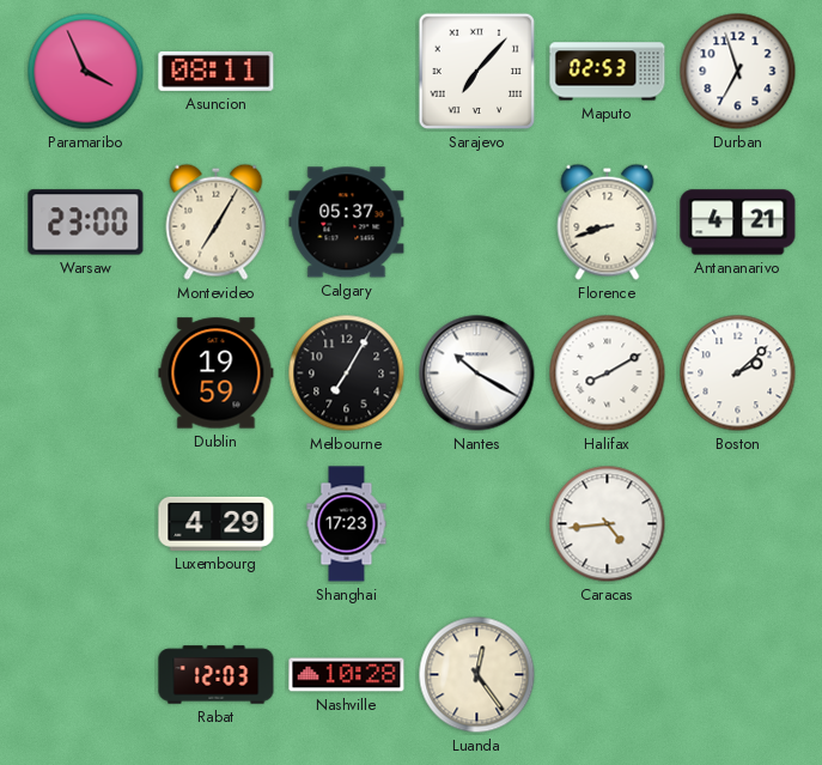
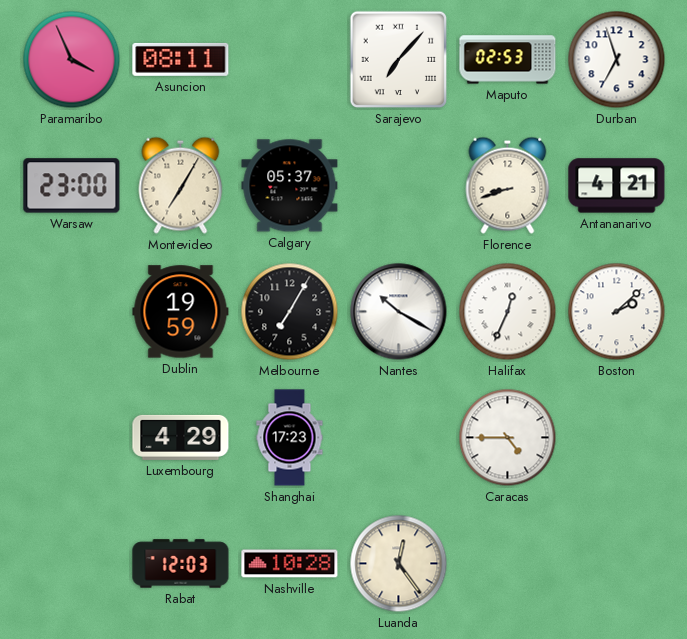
Halifax: 8:10 -> 12:34
Caracas: 4:44 -> 4:45
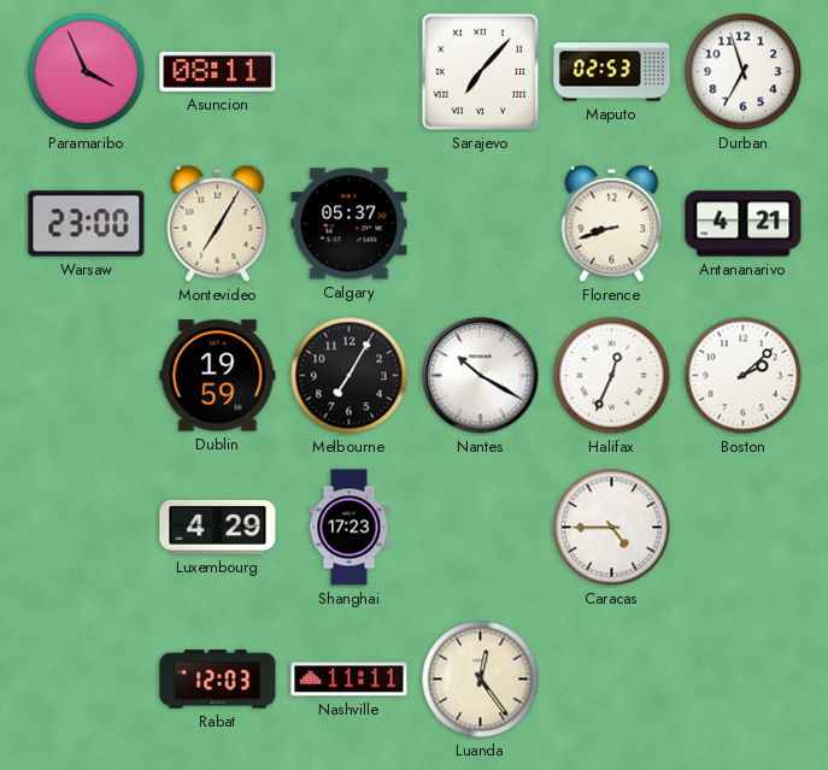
Nashville: 10:28 -> 11:11
